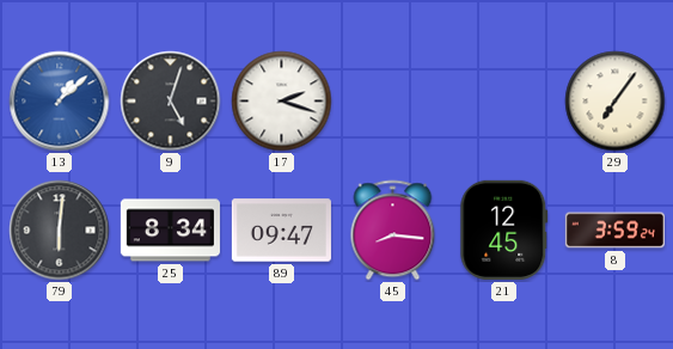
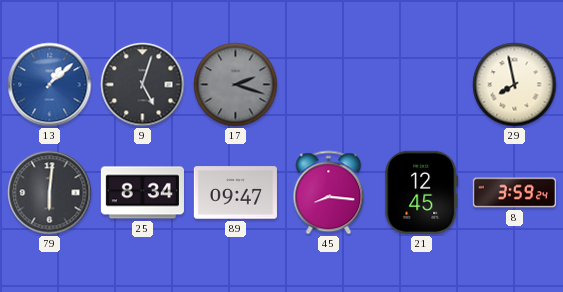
17 dial: white -> grey
29: 7:06 -> 7:58
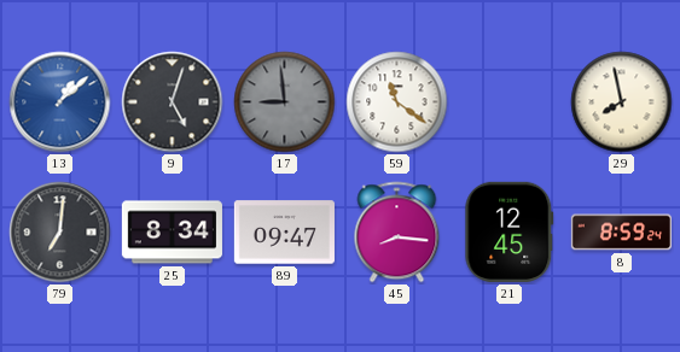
17: 2:18 -> 8:59
59: none -> 11:21
79: 6:01 -> 7:01
8: 3:59 -> 8:59
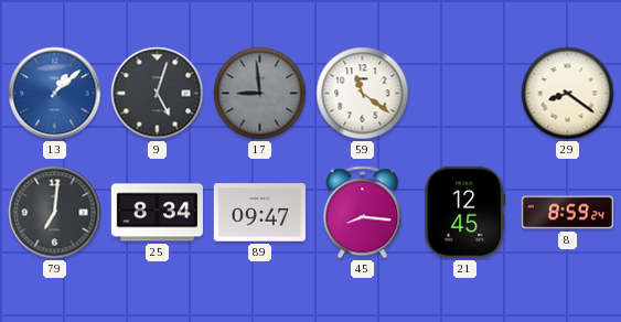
29: 7:58 -> 8:21
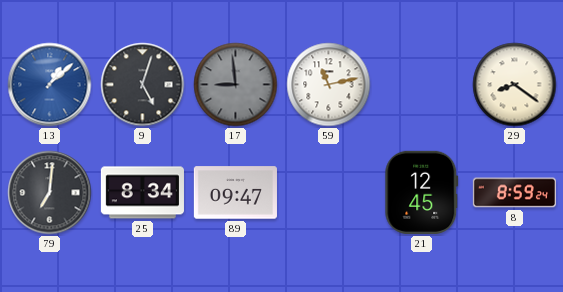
59: 11:21 -> 11:13
45: 8:16 -> none
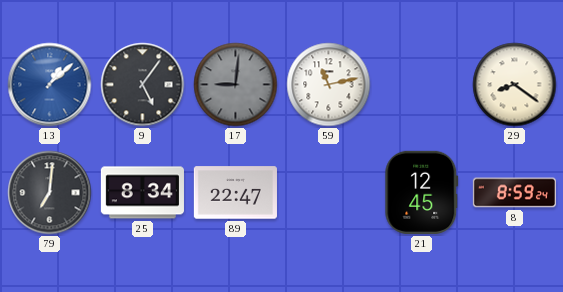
9: 5:03 -> 5:06
17: 8:59 -> 9:01
89: 09:47 -> 22:47
